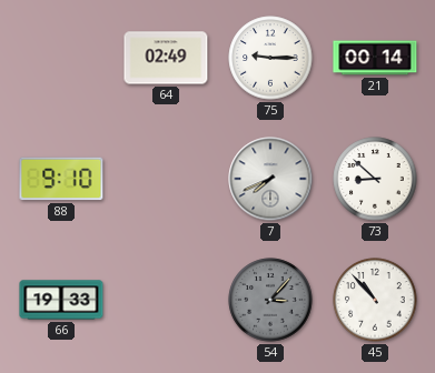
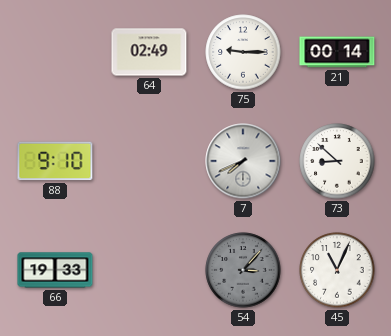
45: 10:53 -> 11:04
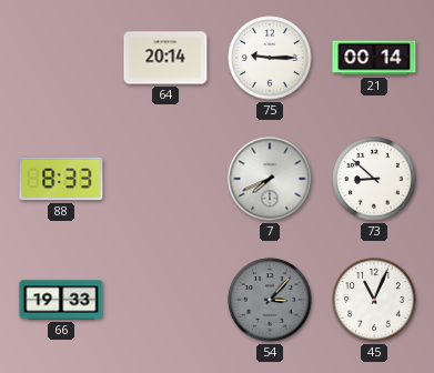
64: 02:49 -> 20:14
88: 9:10 -> 8:33
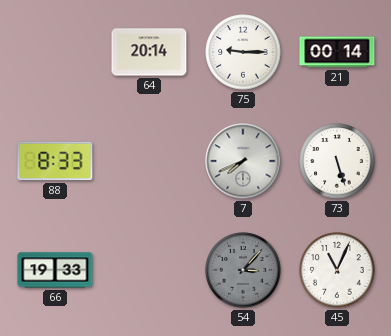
73: 8:52 -> 5:27
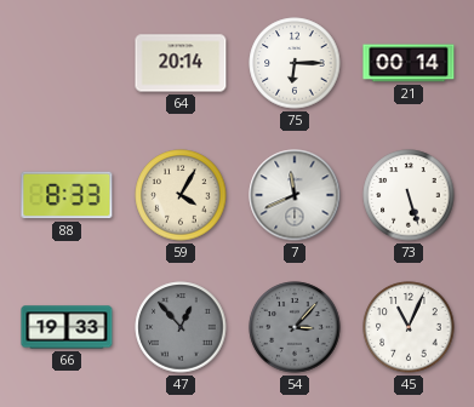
75: 9:15 -> 6:15
59: none -> 4:05
7: 7:41 -> 11:41
47: none -> 12:53
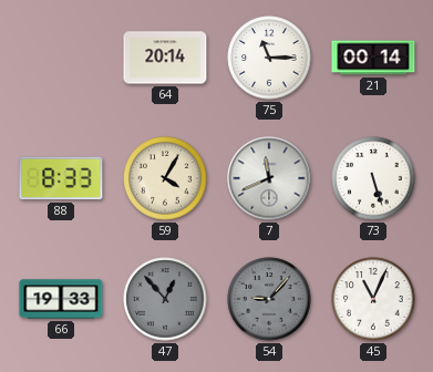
75: 6:15 -> 11:15
54: 3:07 -> 9:07
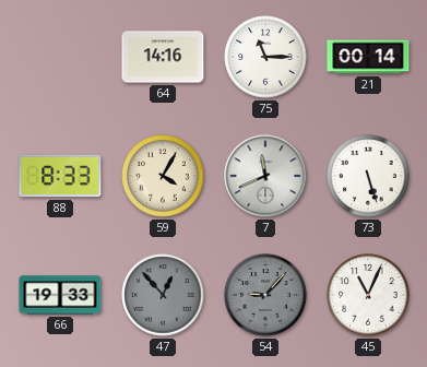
64: 20:14 -> 14:16
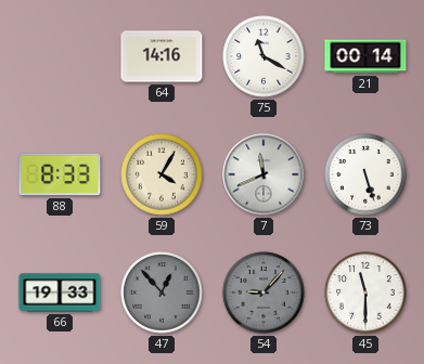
75: 11:15 -> 11:20
45: 11:04 -> 11:30
